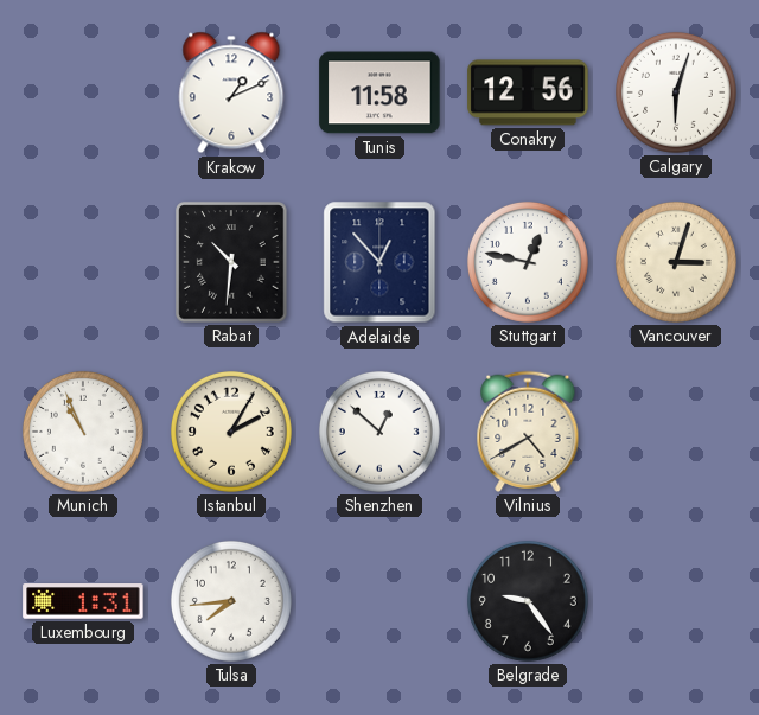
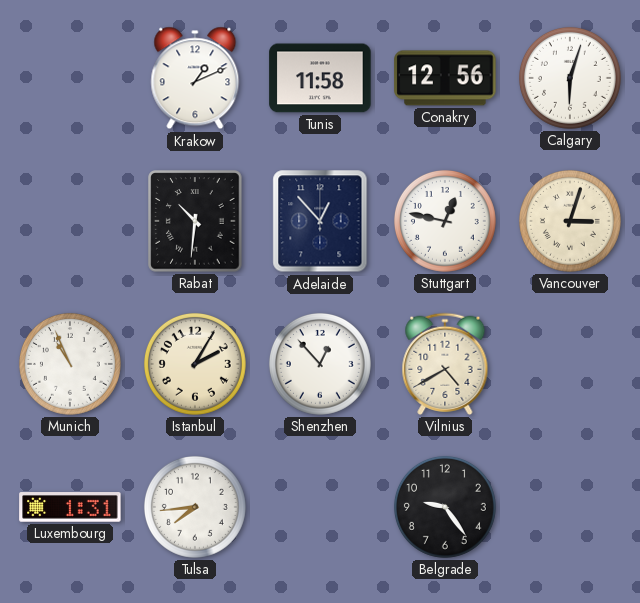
Shenzhen: 12:52 -> 12:53
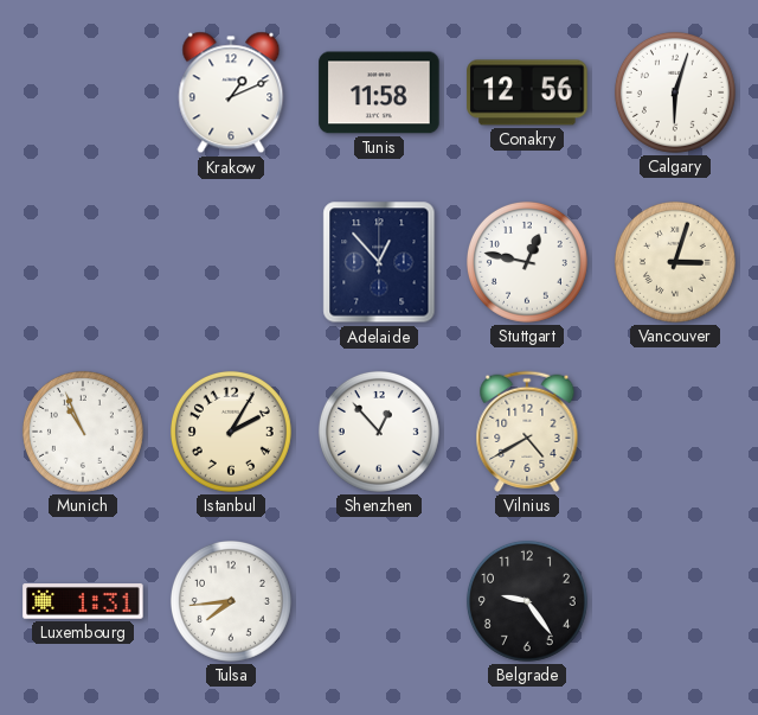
Rabat: 10:31 -> none
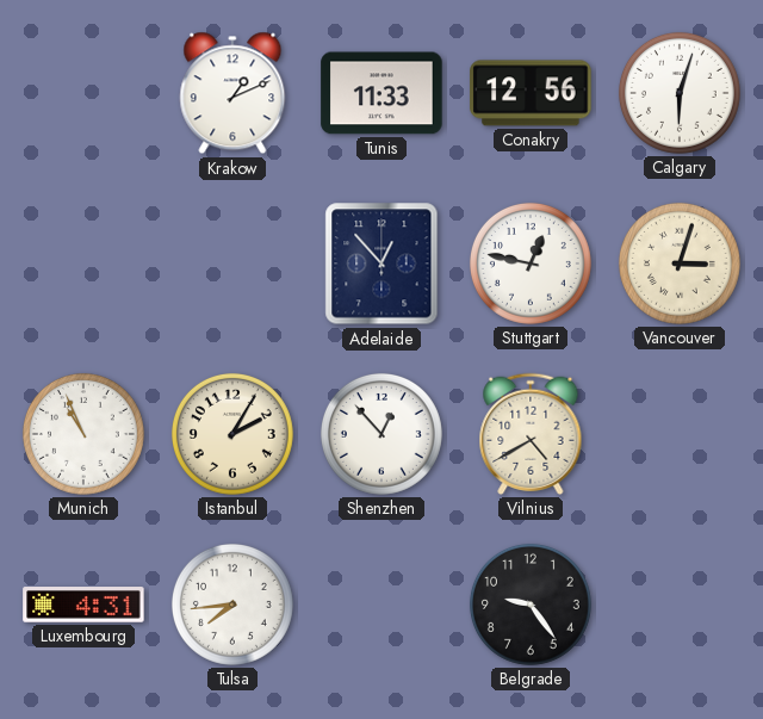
Tunis: 11:58 -> 11:33
Luxembourg: 1:31 -> 4:31
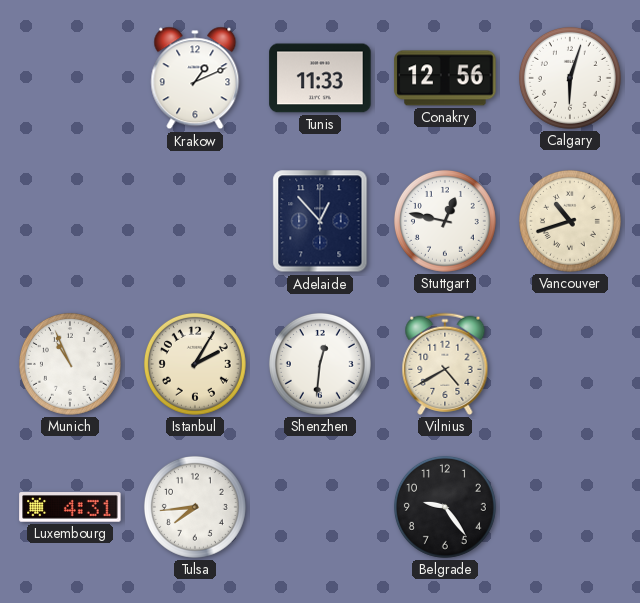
Vancouver: 3:03 -> 10:42
Shenzhen: 12:53 -> 12:31
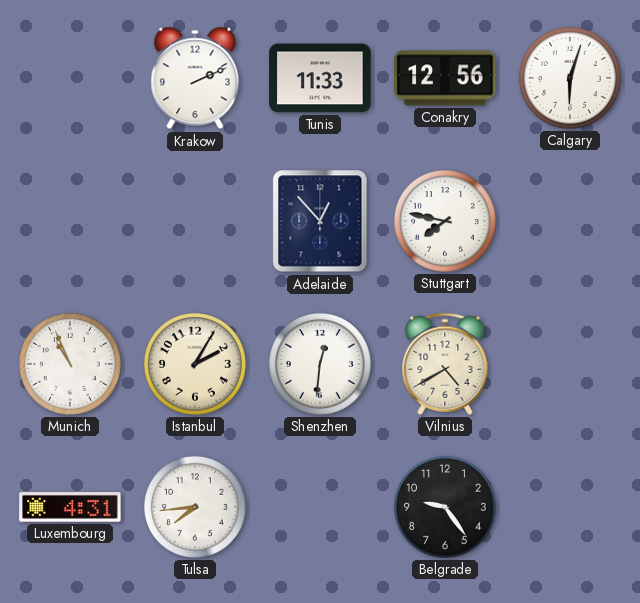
Krakow: 1:11 -> 2:11
Stuttgart: 12:47 -> 7:47
Vancouver: 10:42 -> none
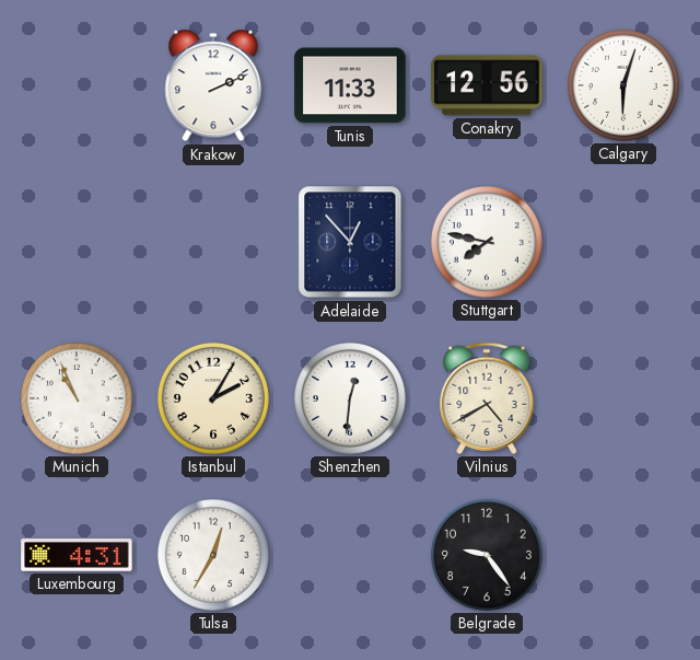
Tulsa: 7:44 -> 12:35
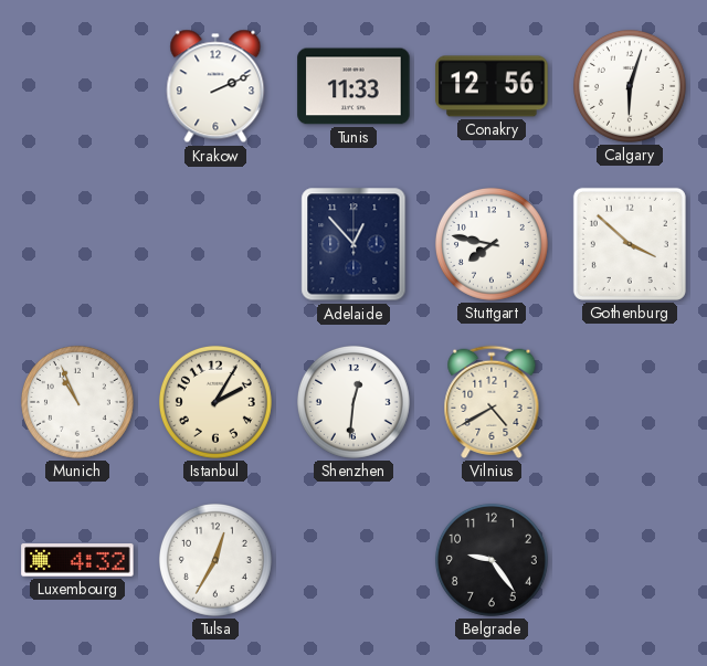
Gothenburg: none -> 3:52
Luxembourg: 4:31 -> 4:32
